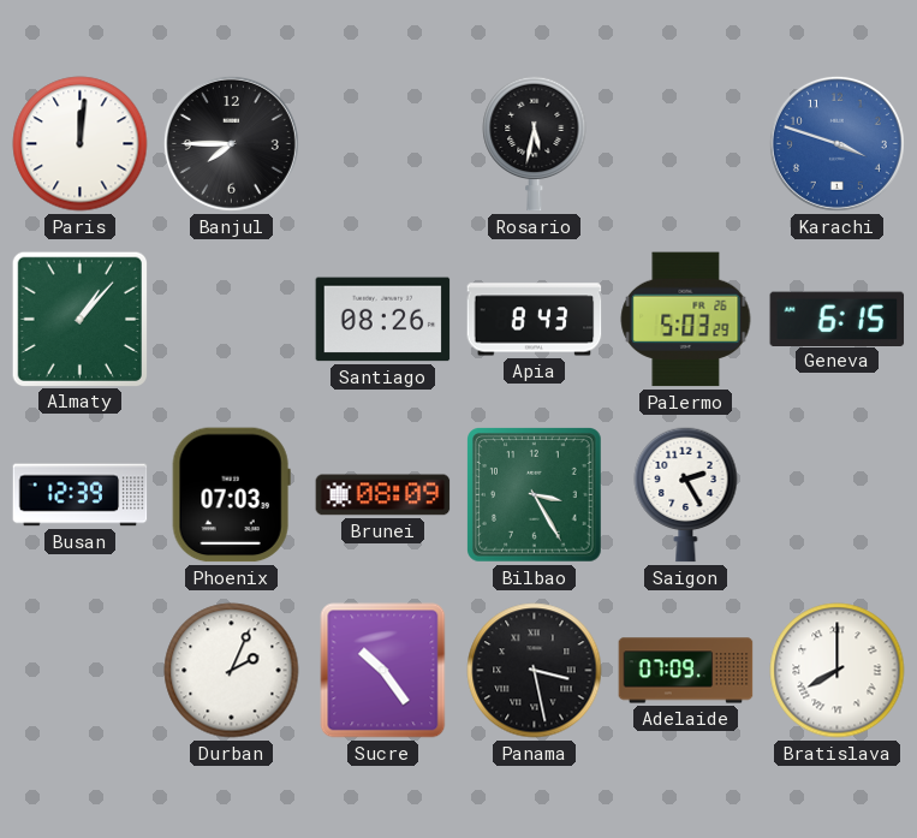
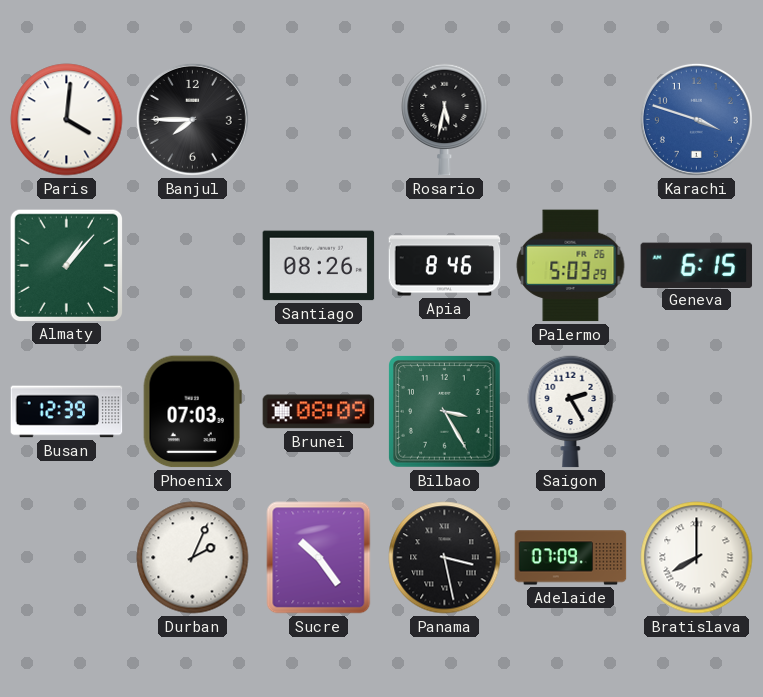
Paris: 12:01 -> 4:01
Apia: 8:43 -> 8:46
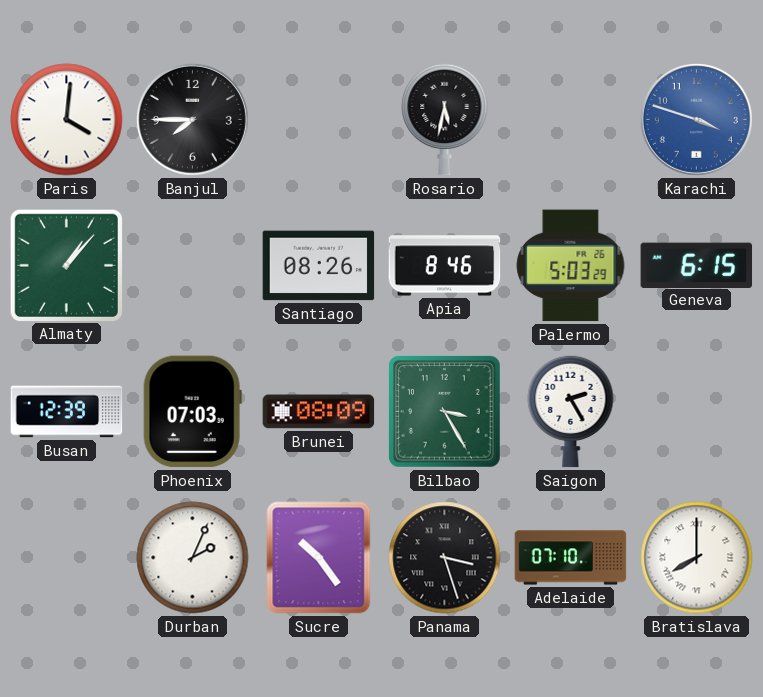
Panama: 3:28 -> 3:27
Adelaide: 07:09 -> 07:10
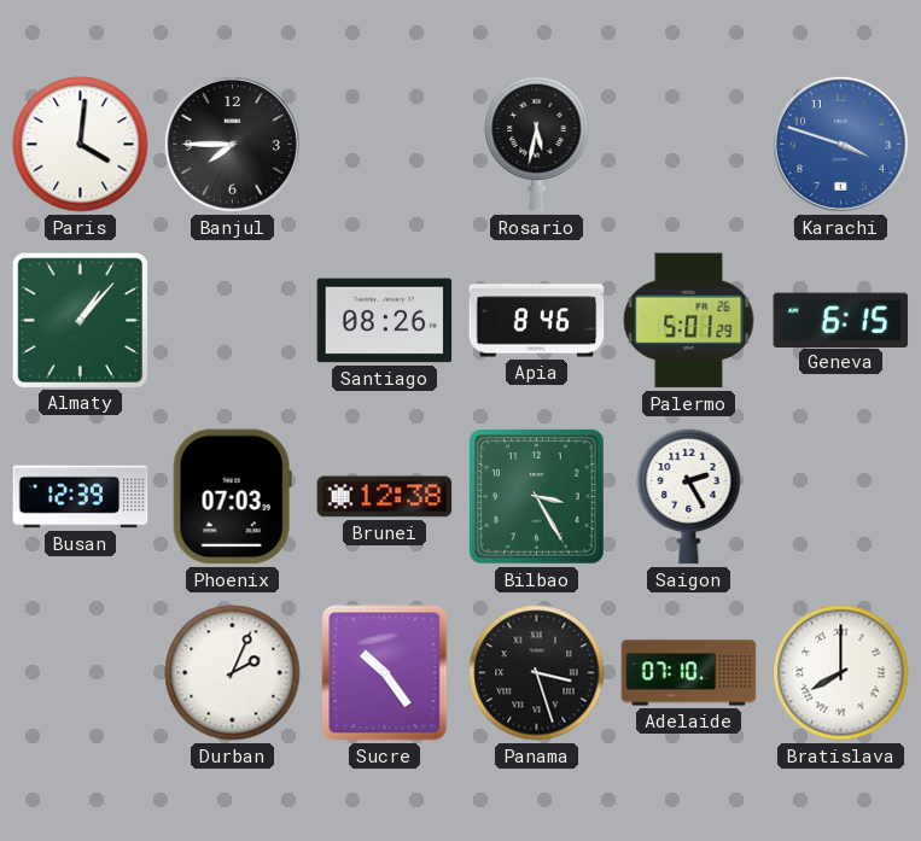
Palermo: 5:03 -> 5:01
Brunei: 08:09 -> 12:38
